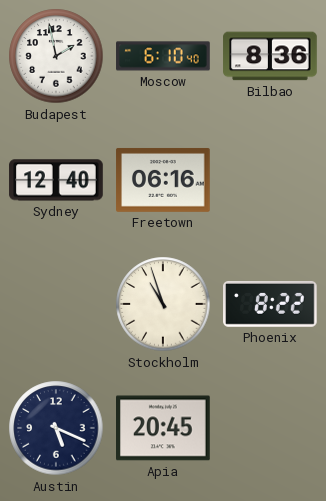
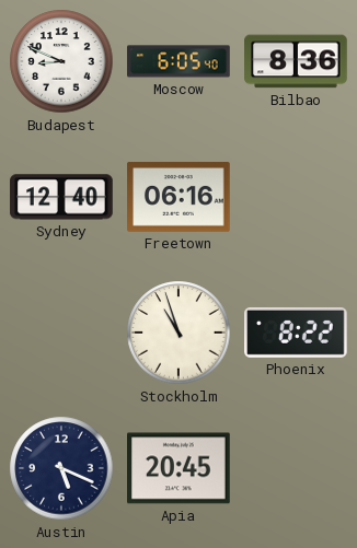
Budapest: 1:58 -> 8:49
Moscow: 6:10 -> 6:05
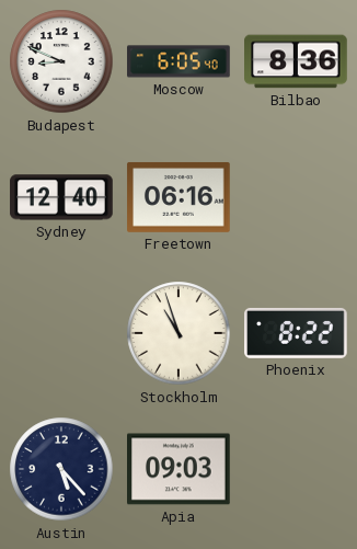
Austin: 5:19 -> 5:23
Apia: 20:45 -> 09:03
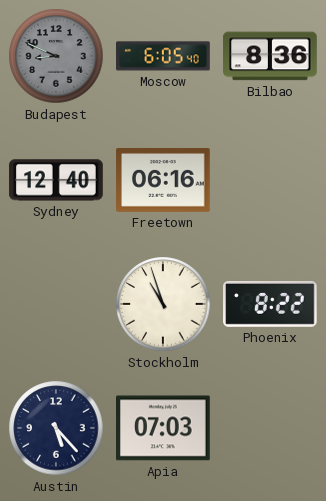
Budapest dial: white -> grey
Apia: 09:03 -> 07:03
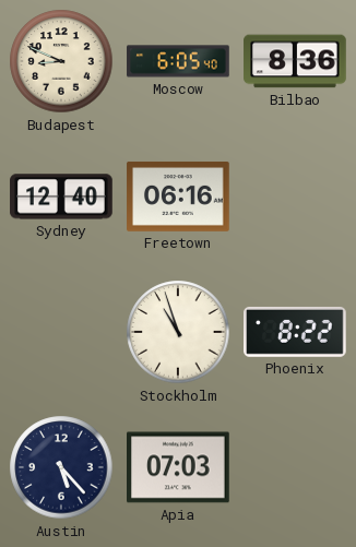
Budapest dial: grey -> cream
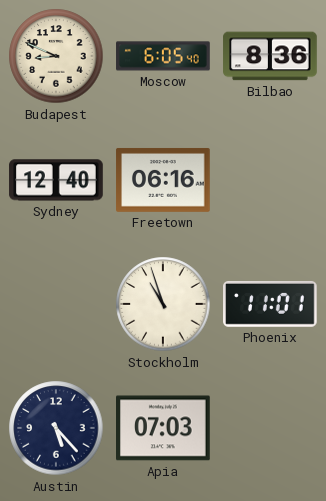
Phoenix: 8:22 -> 11:01
